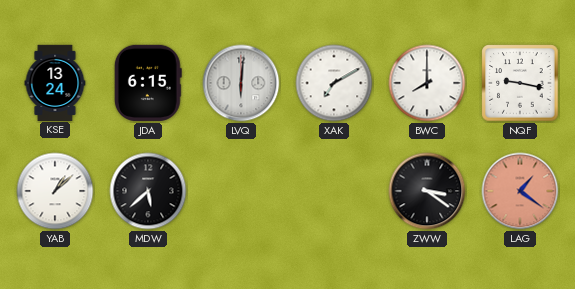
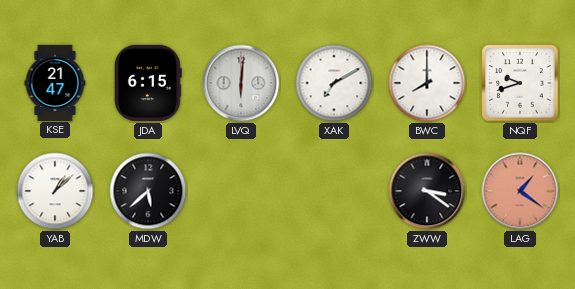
KSE: 13:24 -> 21:47
NQF: 9:17 -> 9:42
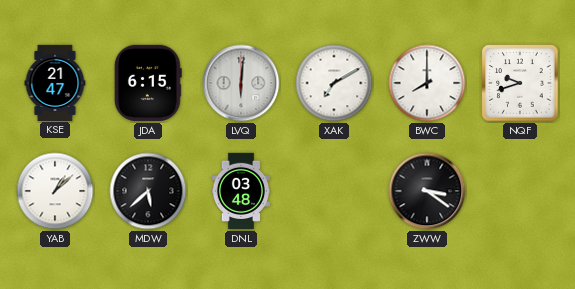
DNL: none -> 03:48
LAG: 1:21 -> none
